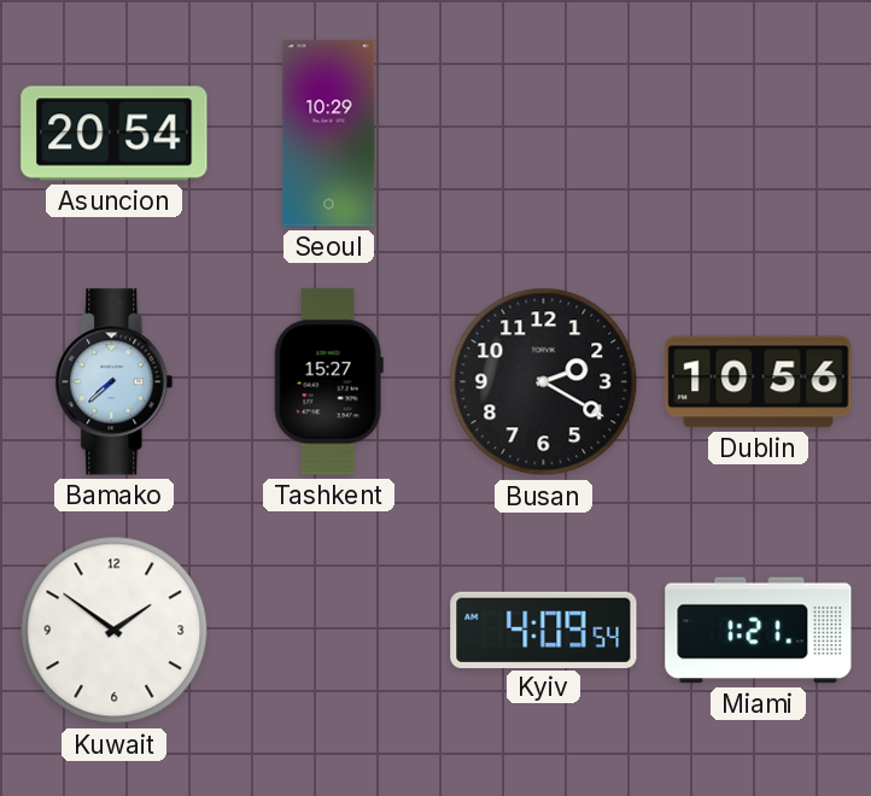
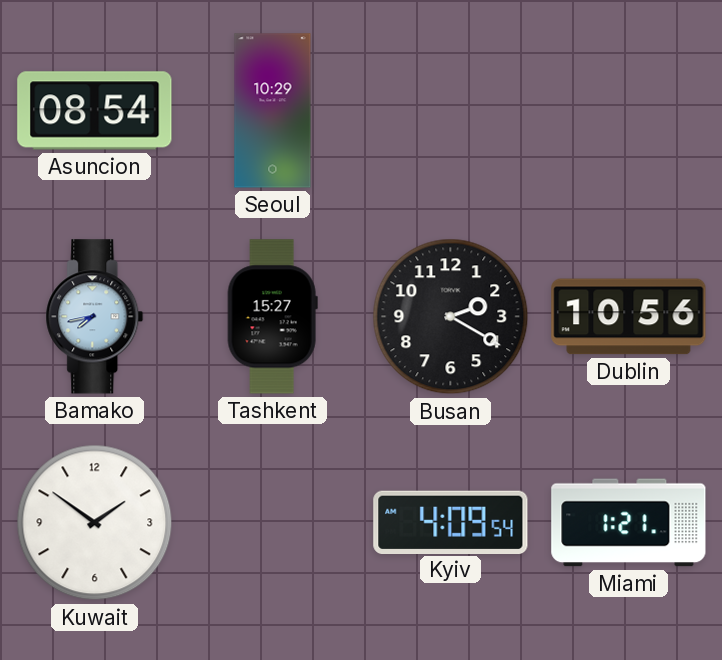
Asuncion: 20:54 -> 08:54
Bamako: 7:38 -> 7:43
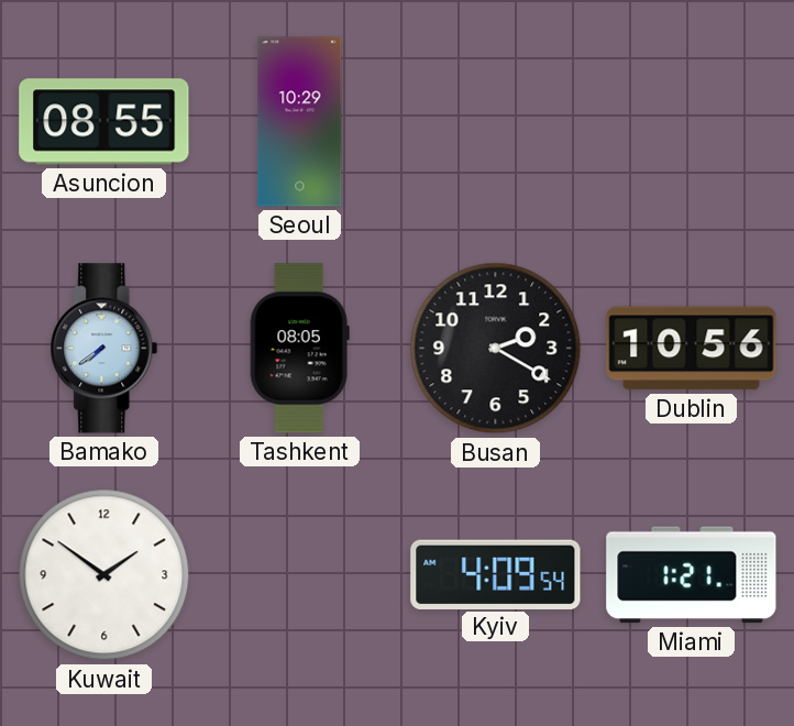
Asuncion: 08:54 -> 08:55
Bamako: 7:43 -> 7:39
Tashkent: 15:27 -> 08:05
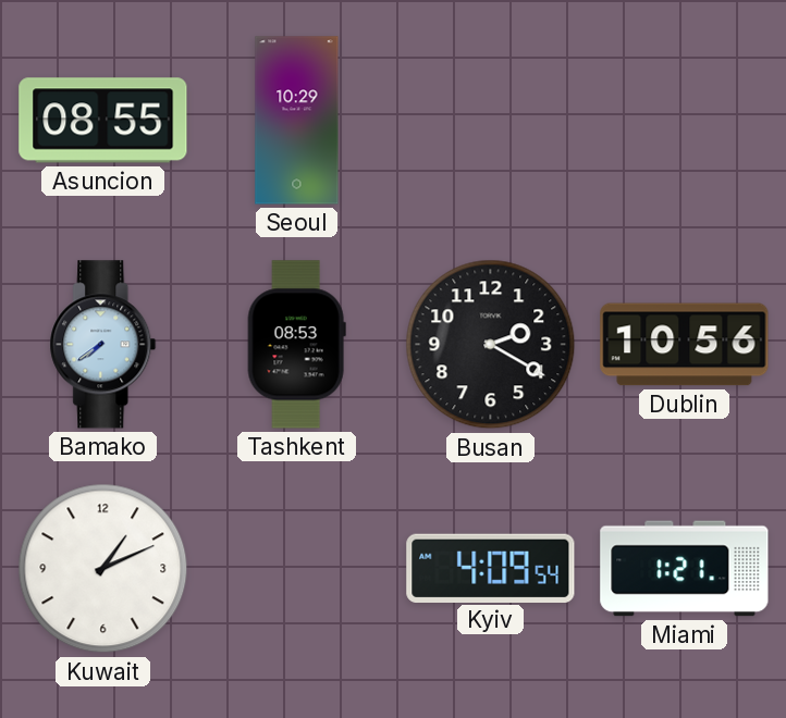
Tashkent: 08:05 -> 08:53
Kuwait: 1:51 -> 1:11
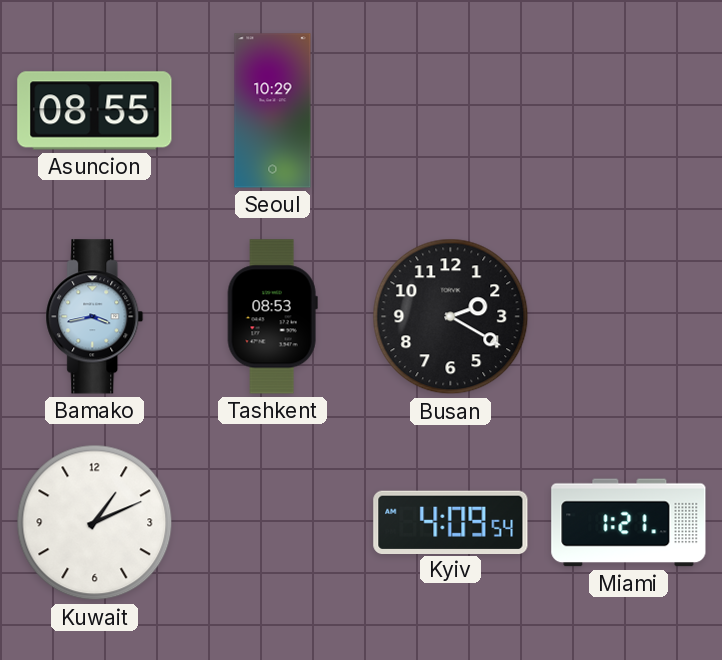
Bamako: 7:39 -> 3:43
Dublin: 10:56 -> none
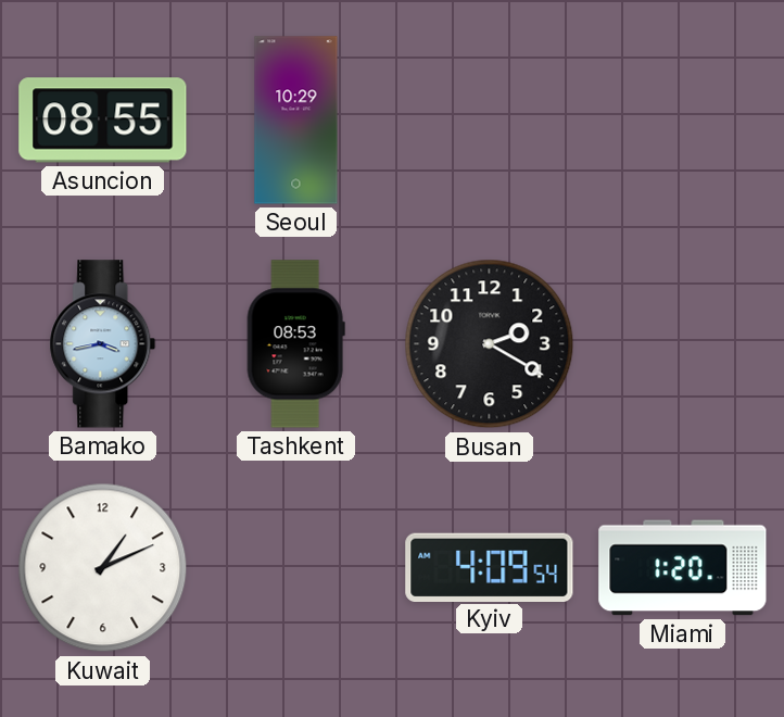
Miami: 1:21 -> 1:20
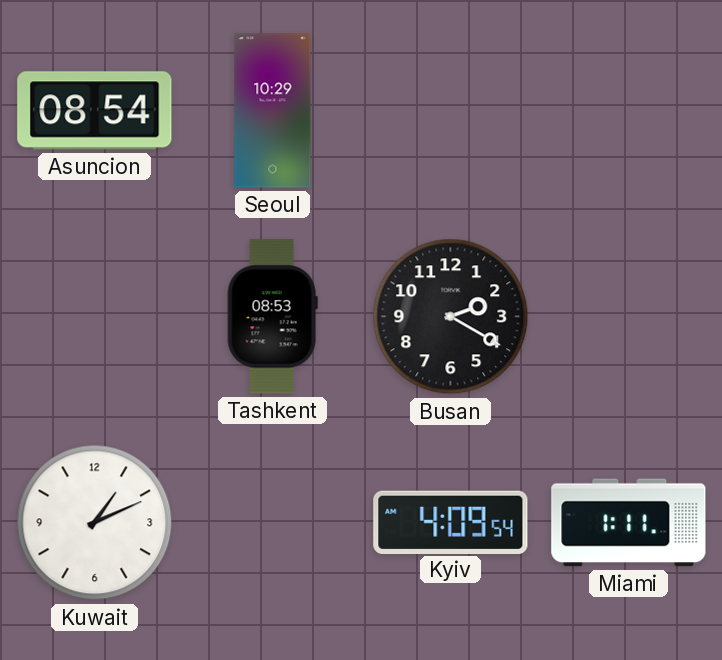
Asuncion: 08:55 -> 08:54
Bamako: 3:43 -> none
Miami: 1:20 -> 1:11
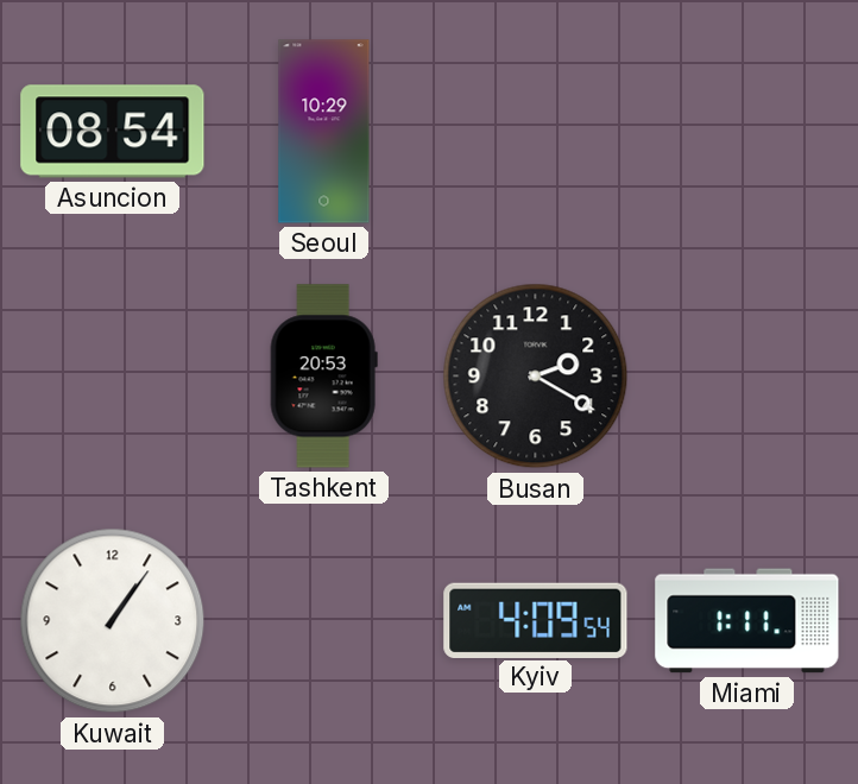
Tashkent: 08:53 -> 20:53
Kuwait: 1:11 -> 1:06
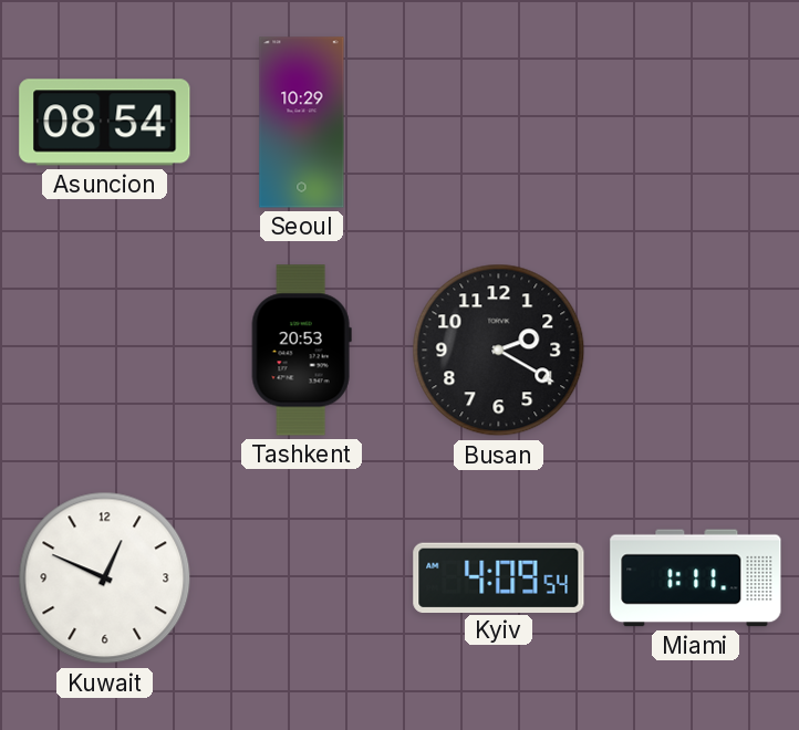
Kuwait: 1:06 -> 12:49
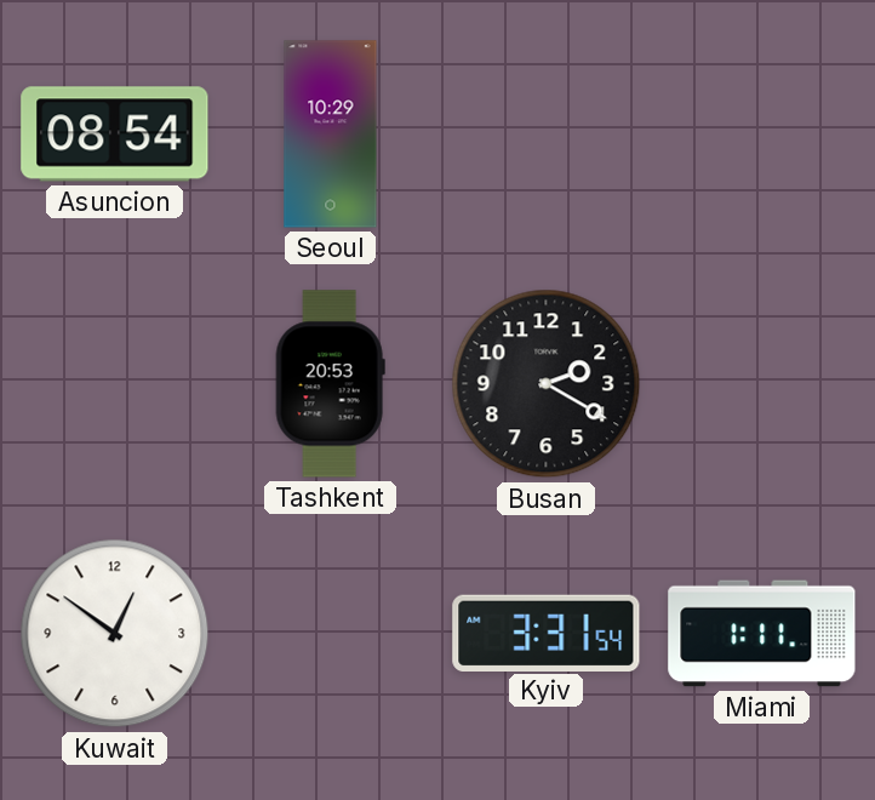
Kuwait: 12:49 -> 12:51
Kyiv: 4:09 -> 3:31
